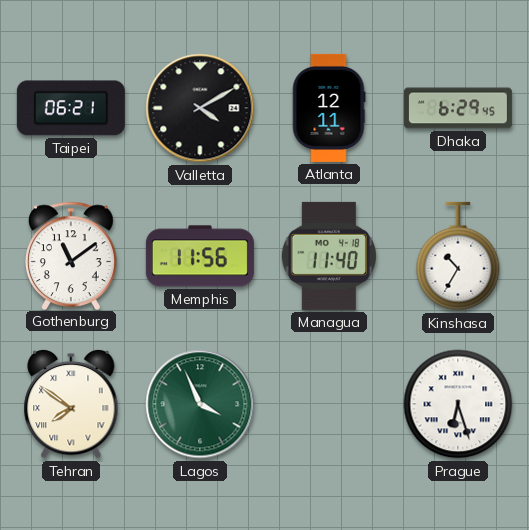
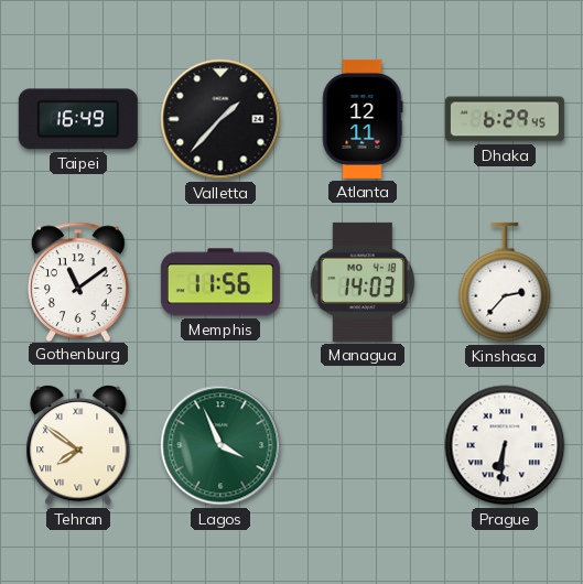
Taipei: 06:21 -> 16:49
Valletta: 4:10 -> 1:37
Managua: 11:40 -> 14:03
Kinshasa: 10:35 -> 2:37
Prague: 6:27 -> 6:31
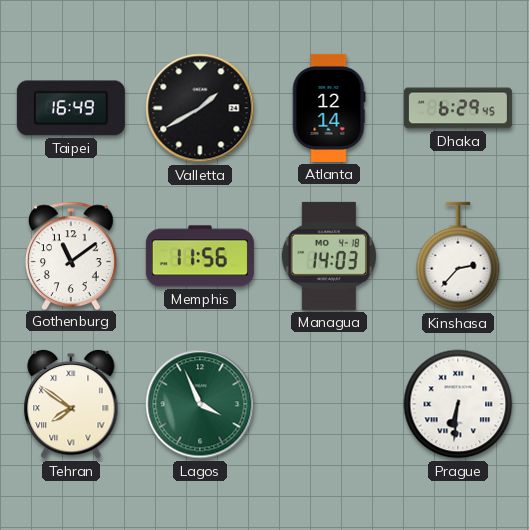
Valletta: 1:37 -> 1:40
Atlanta: 12:11 -> 12:14
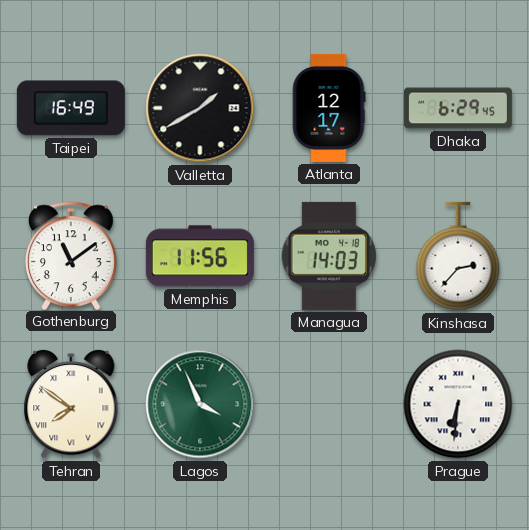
Atlanta: 12:14 -> 12:17
